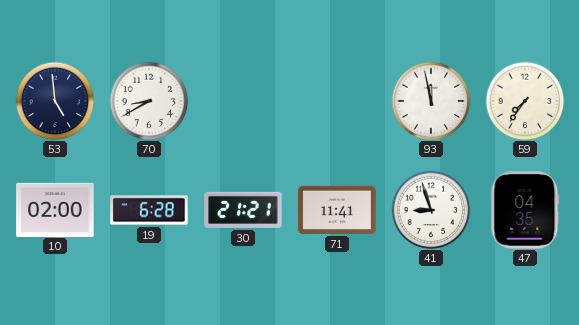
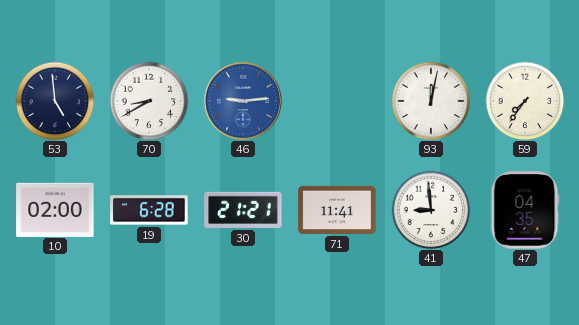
46: none -> 9:14
93: 11:58 -> 12:02
41: 8:57 -> 8:59
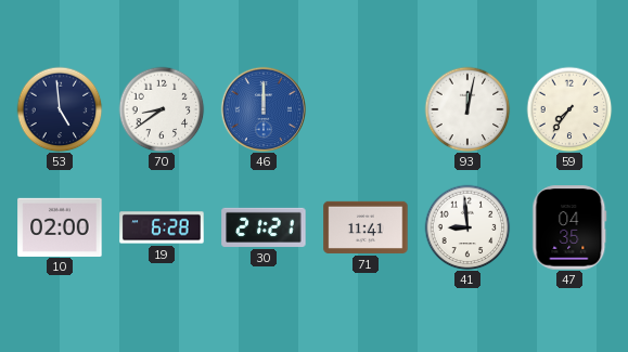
70: 8:40 -> 8:39
46: 9:14 -> 12:00
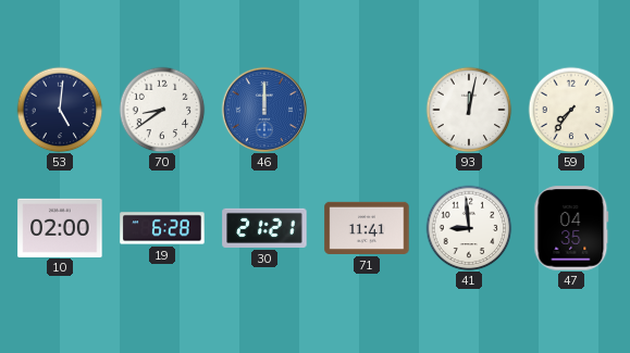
53: 4:59 -> 5:01
